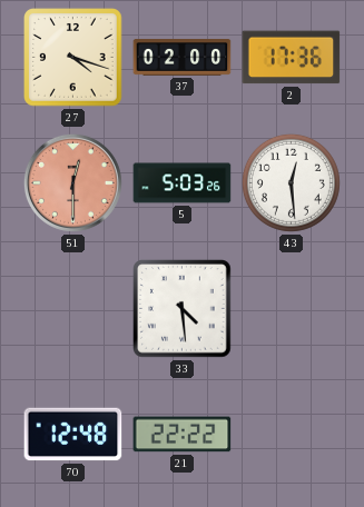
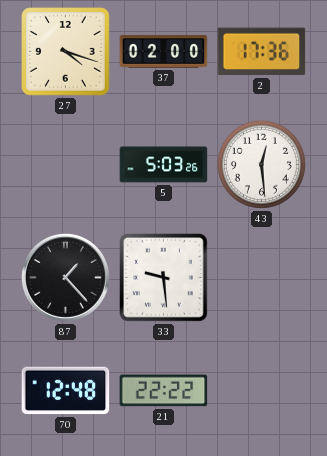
51: 12:30 -> none
87: none -> 1:23
33: 4:29 -> 9:29
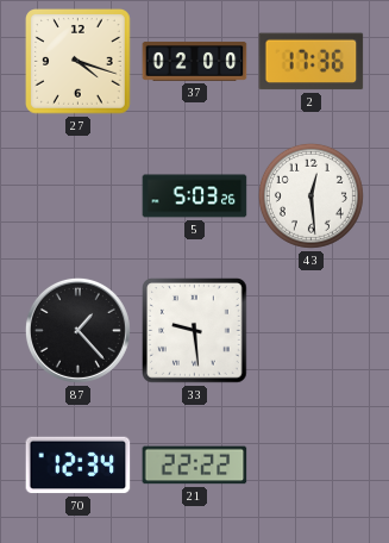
70: 12:48 -> 12:34
